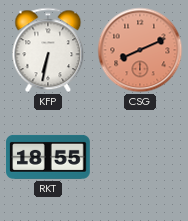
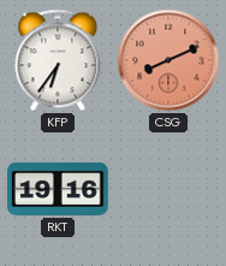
KFP: 6:32 -> 6:36
RKT: 18:55 -> 19:16
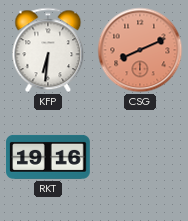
KFP: 6:36 -> 6:31
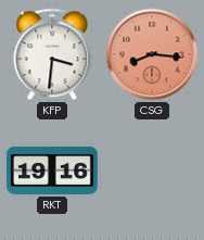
KFP: 6:31 -> 3:31
CSG: 8:11 -> 8:16
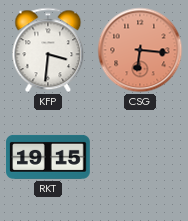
CSG: 8:16 -> 6:16
RKT: 19:16 -> 19:15
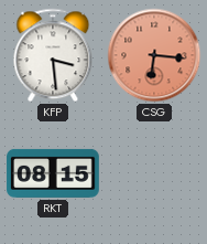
KFP: 3:31 -> 3:29
RKT: 19:15 -> 08:15
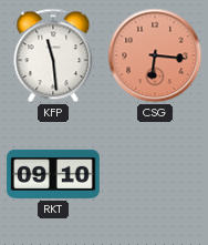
KFP: 3:29 -> 11:29
RKT: 08:15 -> 09:10
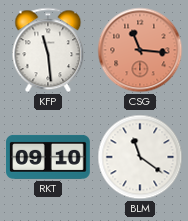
CSG: 6:16 -> 11:16
BLM: none -> 11:21
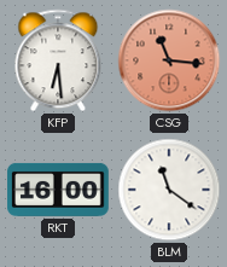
KFP: 11:29 -> 6:29
RKT: 09:10 -> 16:00
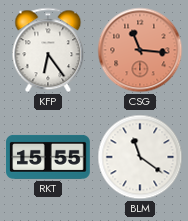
KFP: 6:29 -> 6:24
RKT: 16:00 -> 15:55
